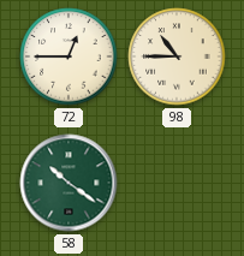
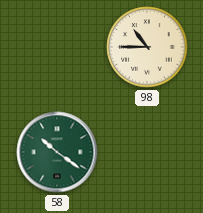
72: 12:45 -> none
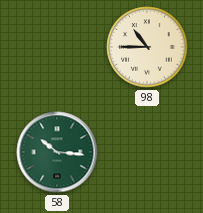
58: 10:21 -> 10:16
